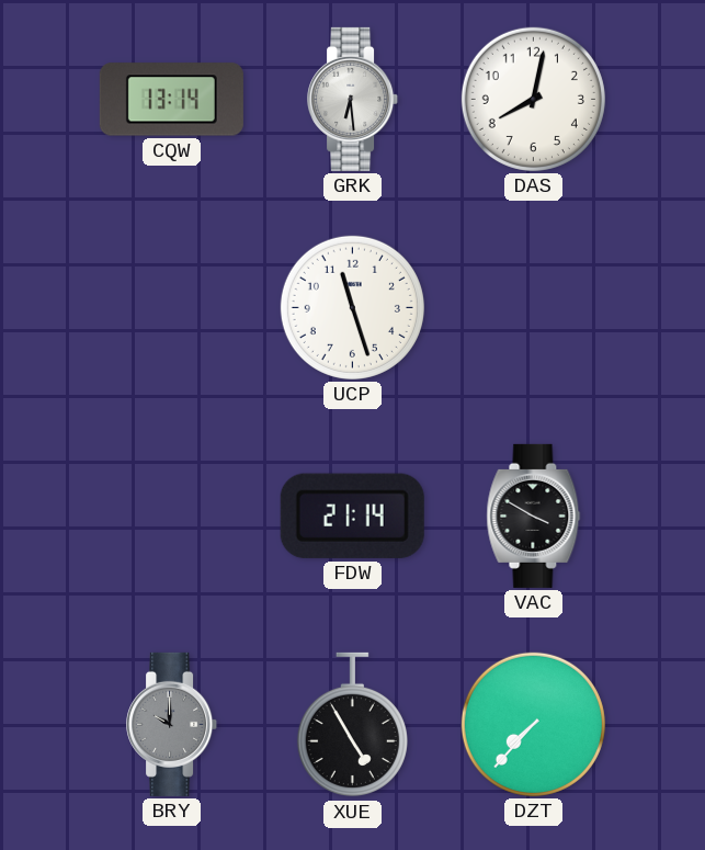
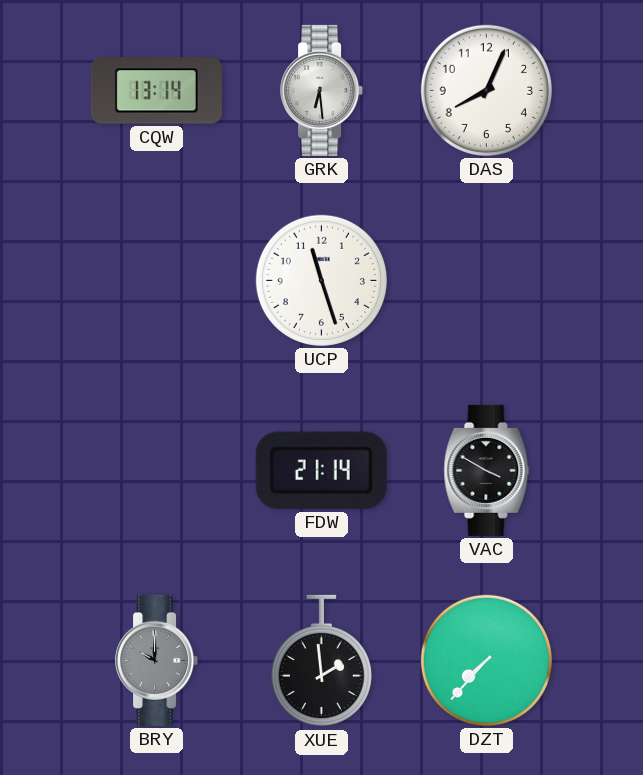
DAS: 8:02 -> 8:04
XUE: 4:55 -> 1:59
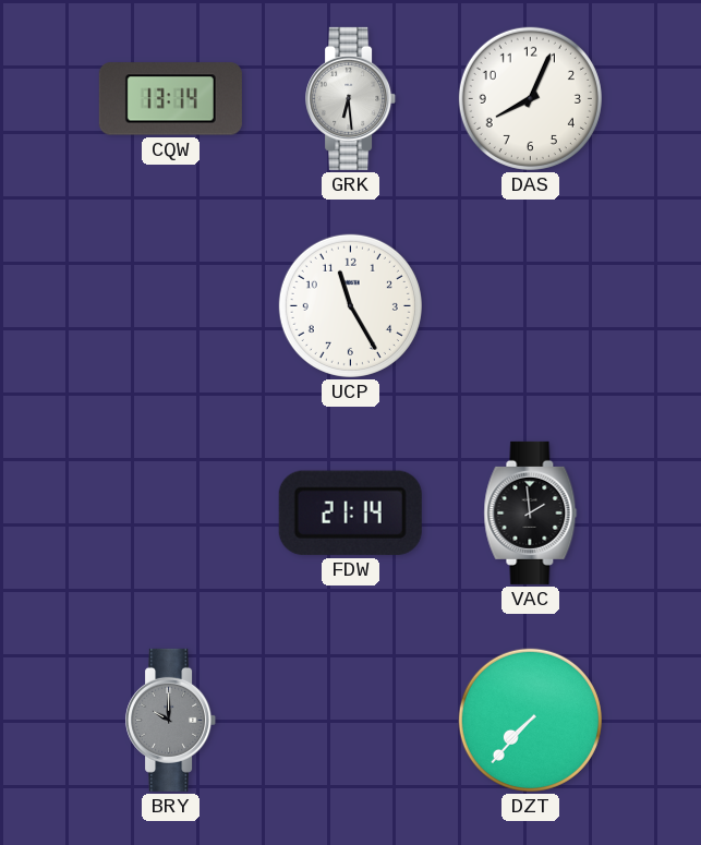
UCP: 11:27 -> 11:25
VAC: 3:50 -> 1:59
XUE: 1:59 -> none
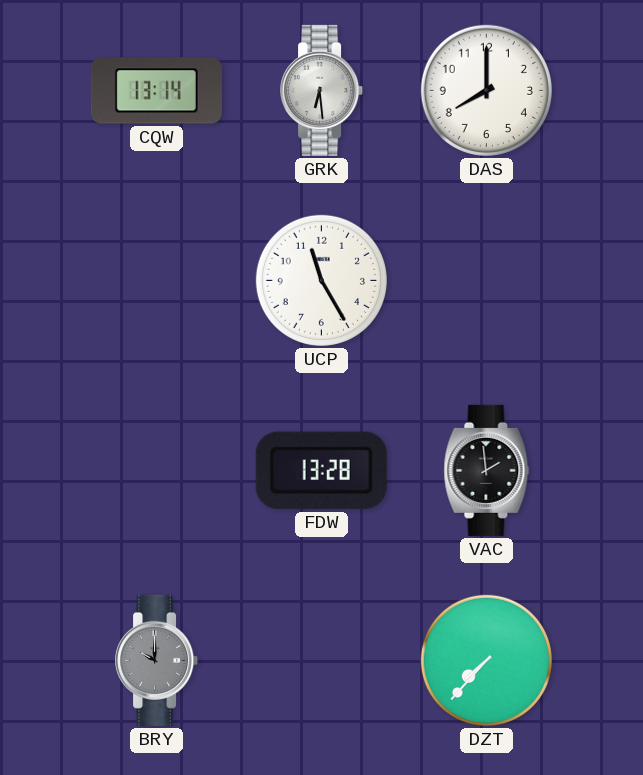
DAS: 8:04 -> 8:00
FDW: 21:14 -> 13:28
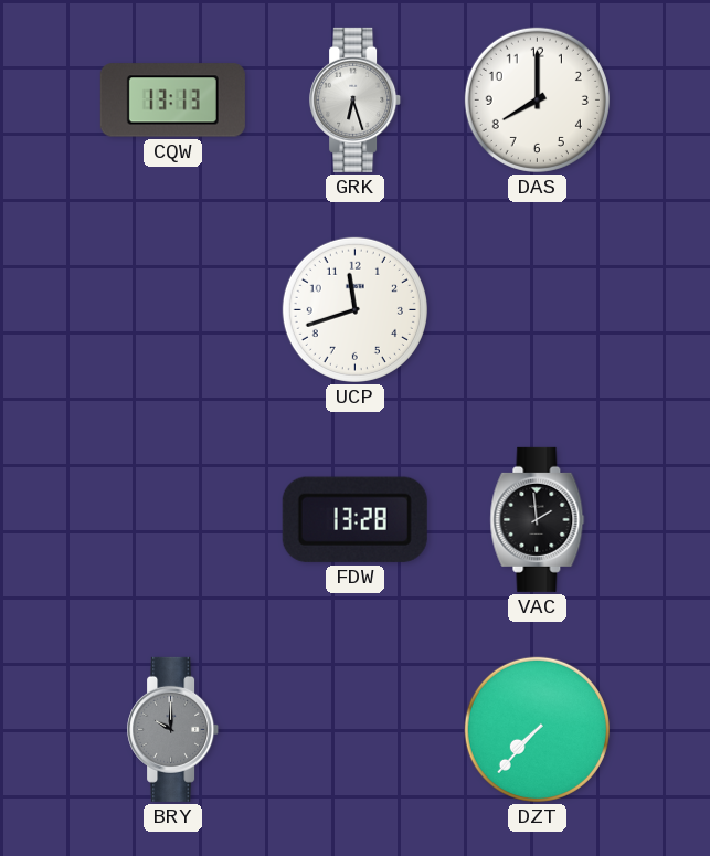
CQW: 13:14 -> 13:13
GRK: 6:29 -> 6:27
UCP: 11:25 -> 11:42
